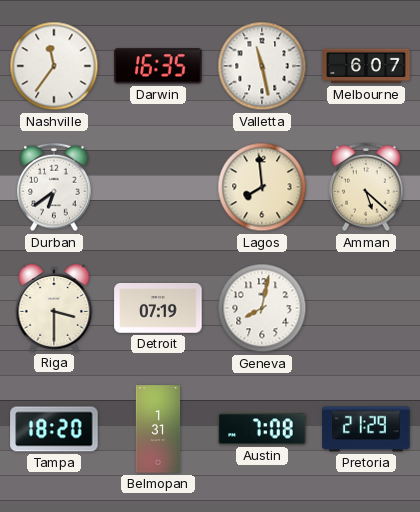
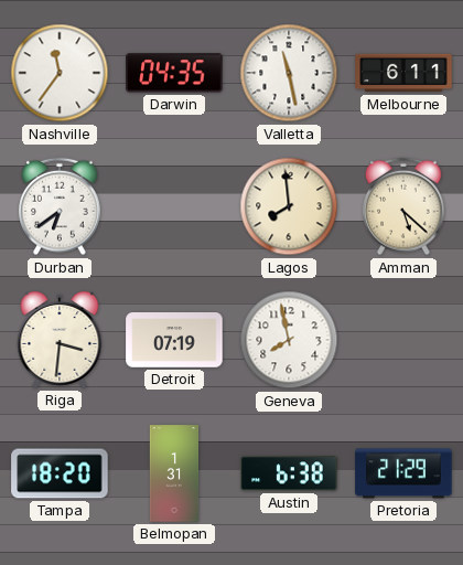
Darwin: 16:35 -> 04:35
Melbourne: 6:07 -> 6:11
Riga: 3:30 -> 3:31
Geneva: 8:02 -> 7:58
Austin: 7:08 -> 6:38
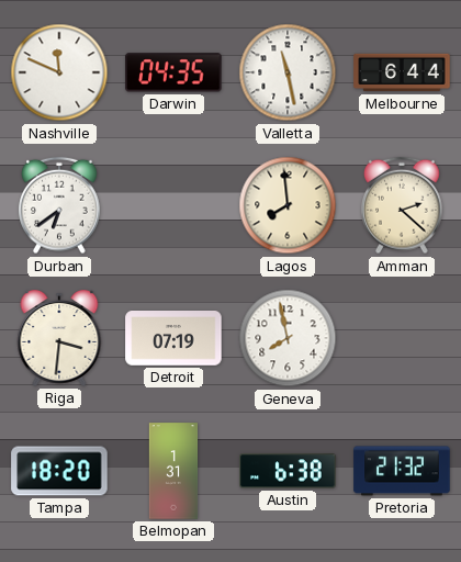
Nashville: 11:36 -> 11:49
Melbourne: 6:11 -> 6:44
Amman: 5:22 -> 2:22
Pretoria: 21:29 -> 21:32
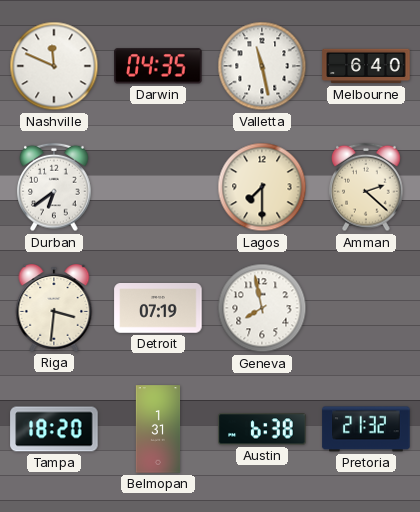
Melbourne: 6:44 -> 6:40
Lagos: 7:59 -> 7:30
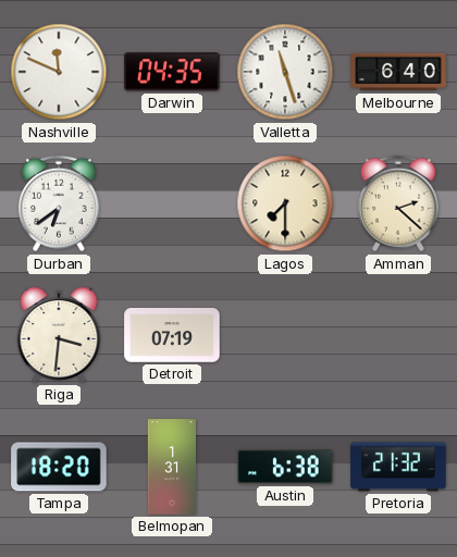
Valletta: 11:28 -> 11:27
Geneva: 7:58 -> none
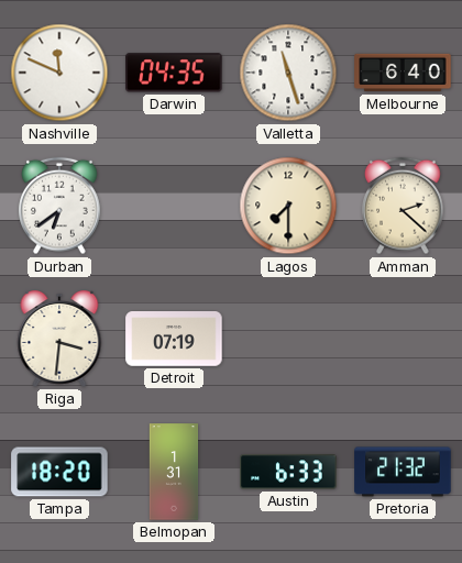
Austin: 6:38 -> 6:33
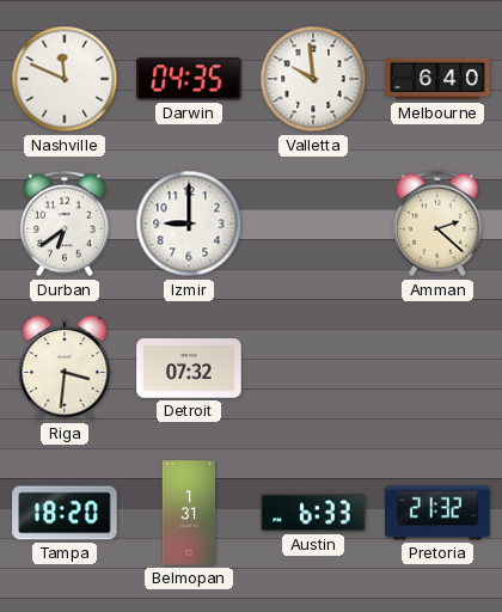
Valletta: 11:27 -> 9:59
Izmir: none -> 9:00
Lagos: 7:30 -> none
Detroit: 07:19 -> 07:32
